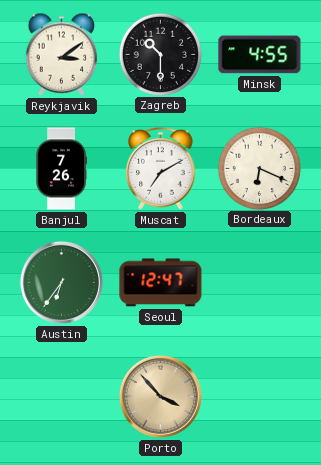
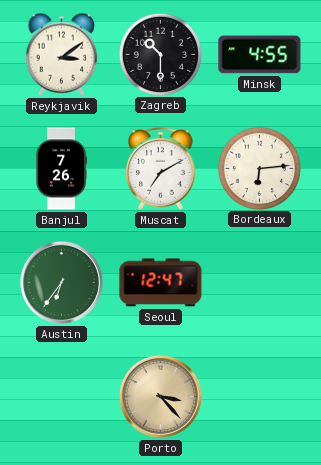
Bordeaux: 6:19 -> 6:14
Porto: 3:53 -> 3:23
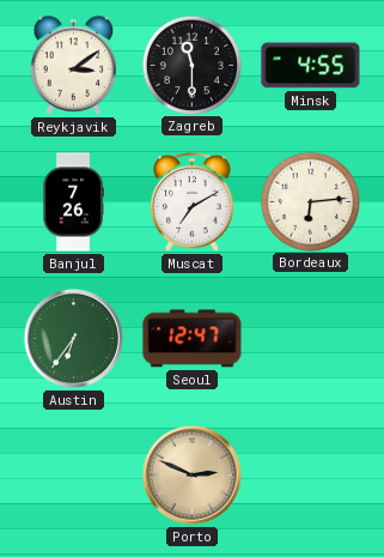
Zagreb: 10:30 -> 11:30
Porto: 3:23 -> 2:49
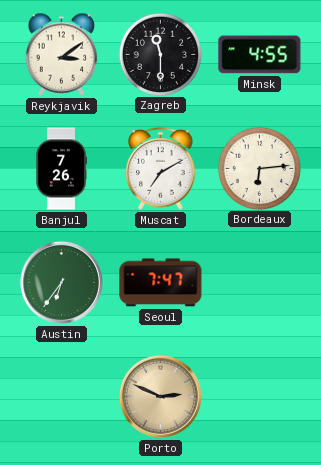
Seoul: 12:47 -> 7:47
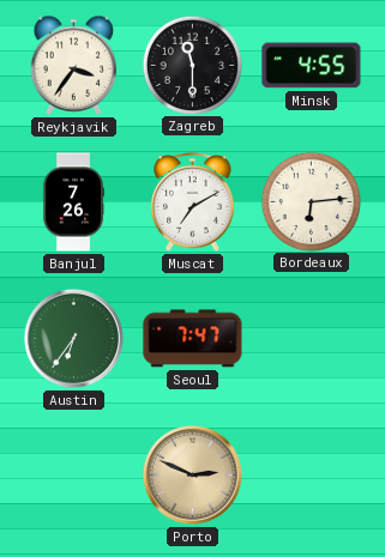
Reykjavik: 3:09 -> 3:36
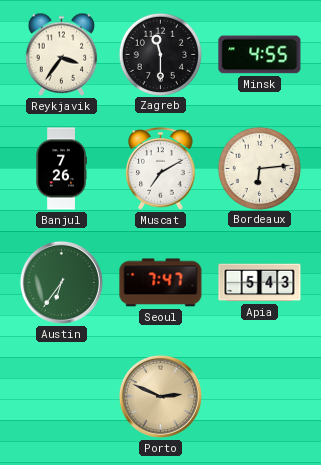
Apia: none -> 5:43
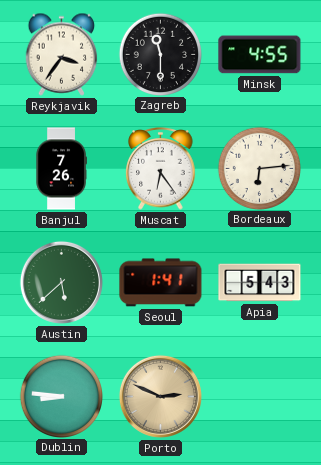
Muscat: 7:10 -> 6:24
Austin: 6:36 -> 5:38
Seoul: 7:47 -> 1:41
Dublin: none -> 8:46
